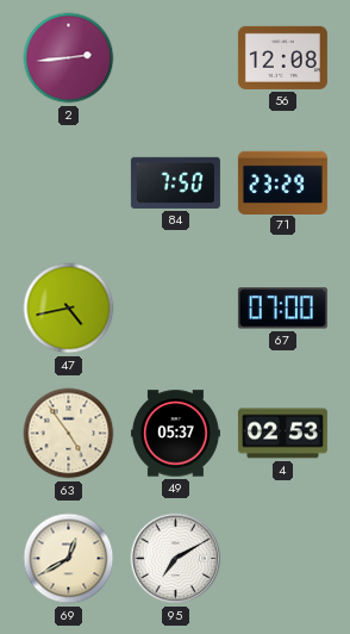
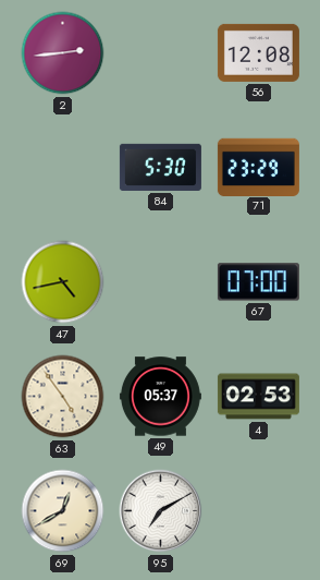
84: 7:50 -> 5:30
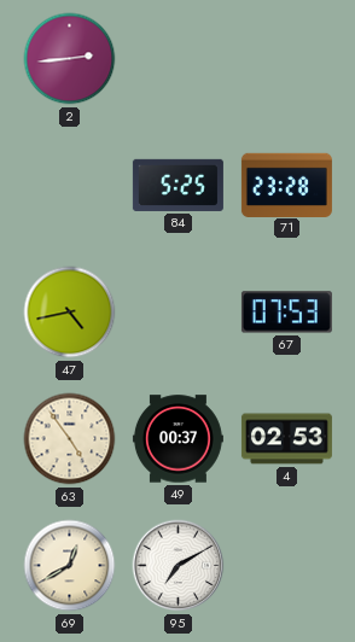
56: 12:08 -> none
84: 5:30 -> 5:25
71: 23:29 -> 23:28
67: 07:00 -> 07:53
49: 05:37 -> 00:37
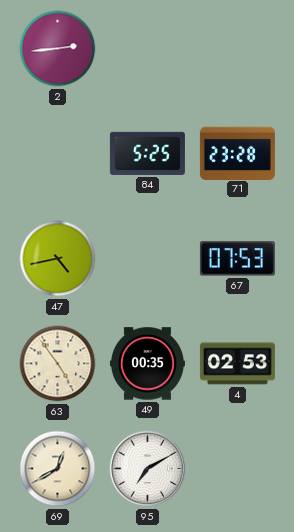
49: 00:37 -> 00:35
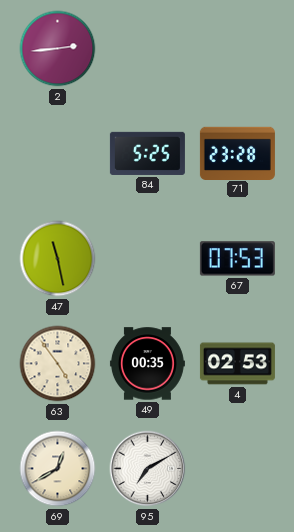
47: 4:43 -> 11:28
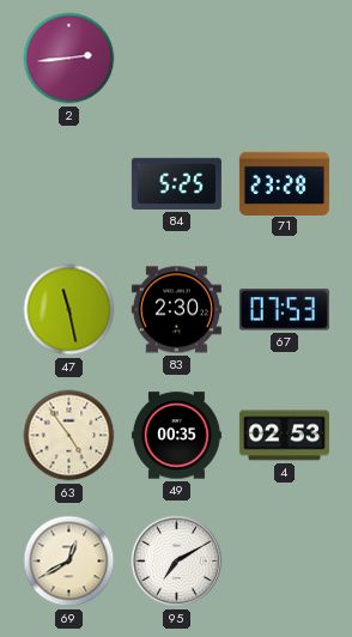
83: none -> 2:30
